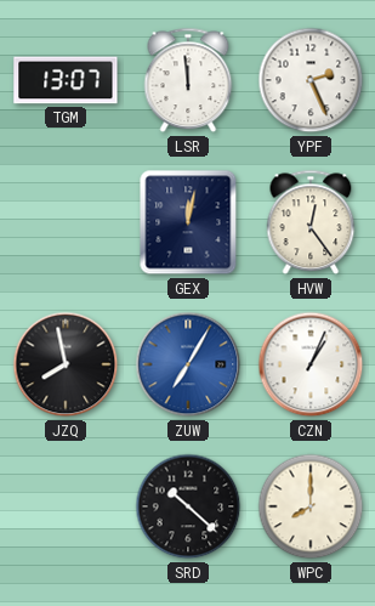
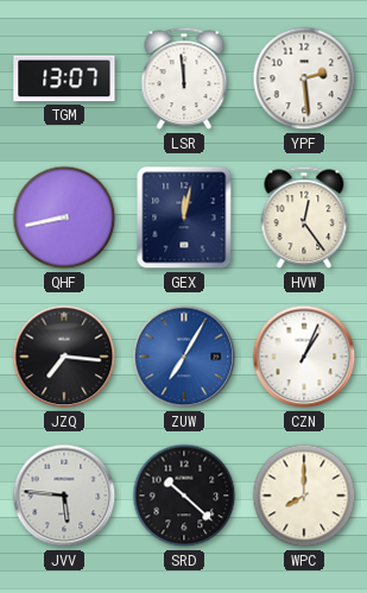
YPF: 2:26 -> 2:29
QHF: none -> 8:43
JZQ: 7:58 -> 7:16
JVV: none -> 5:46
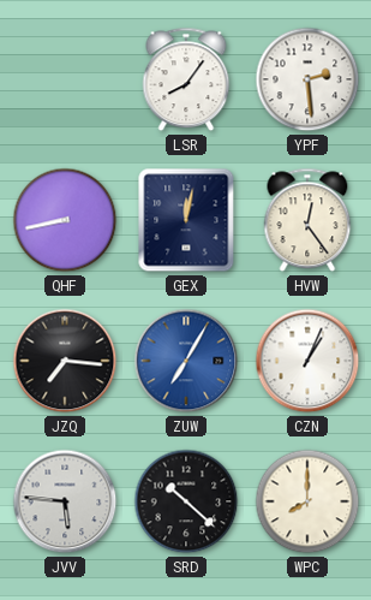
TGM: 13:07 -> none
LSR: 11:59 -> 8:06
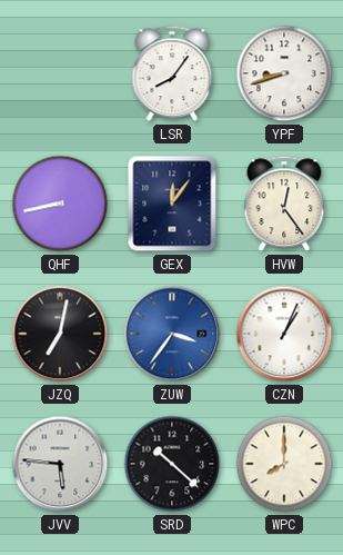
YPF: 2:29 -> 8:42
GEX: 12:02 -> 12:06
JZQ: 7:16 -> 7:02
ZUW: 7:05 -> 3:36
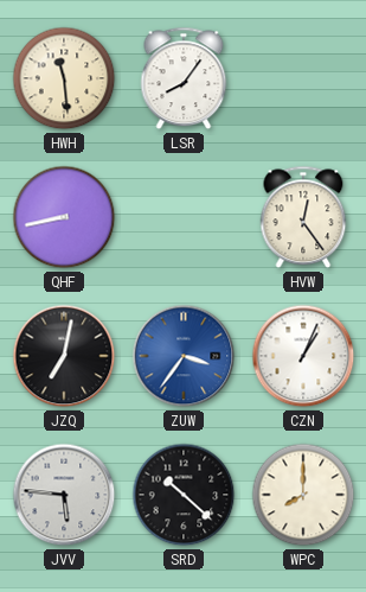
HWH: none -> 11:29
YPF: 8:42 -> none
GEX: 12:06 -> none
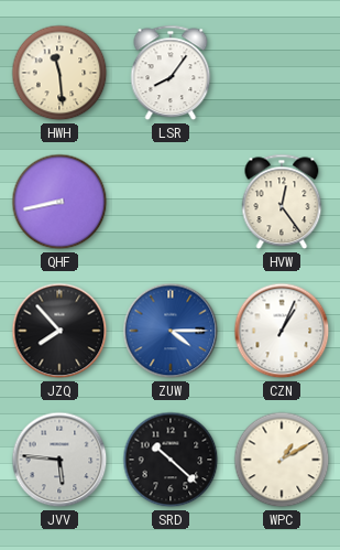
JZQ: 7:02 -> 7:53
ZUW: 3:36 -> 4:15
WPC: 8:00 -> 1:10
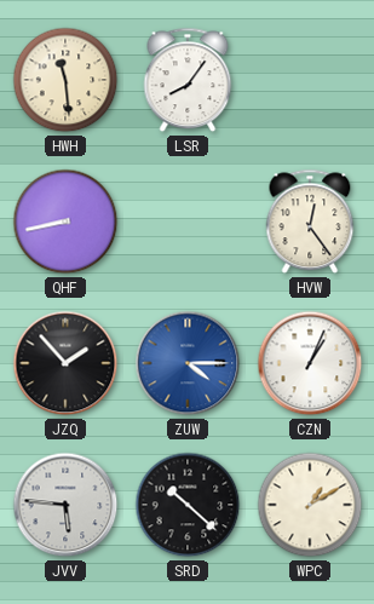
JZQ: 7:53 -> 1:53
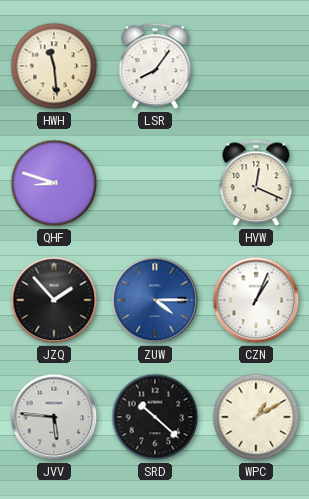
QHF: 8:43 -> 8:48
HVW: 12:24 -> 12:19
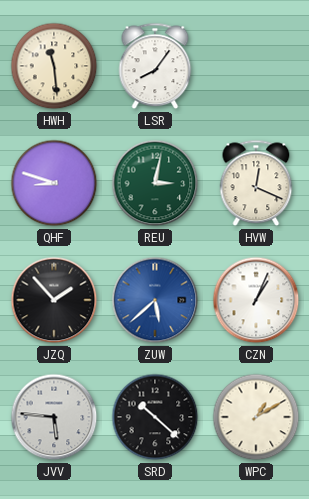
REU: none -> 3:02
ZUW: 4:15 -> 5:38
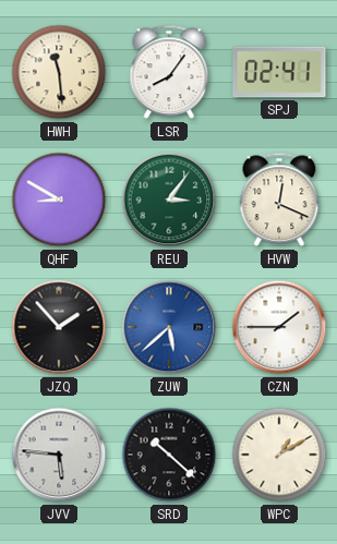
SPJ: none -> 02:41
QHF: 8:48 -> 8:50
REU: 3:02 -> 3:06
CZN: 1:04 -> 1:45
